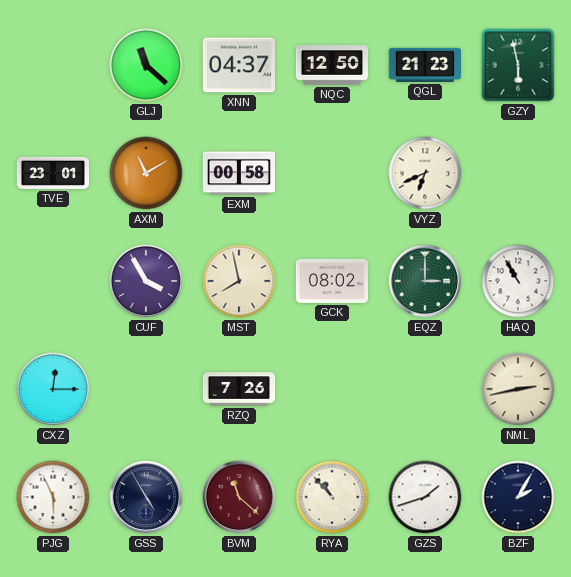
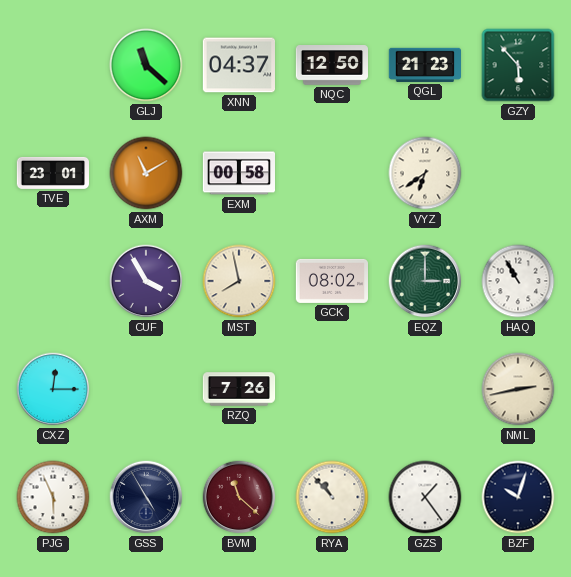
GZY: 5:58 -> 5:53
VYZ: 6:41 -> 6:39
GZS: 1:42 -> 1:24
BZF: 2:05 -> 10:03
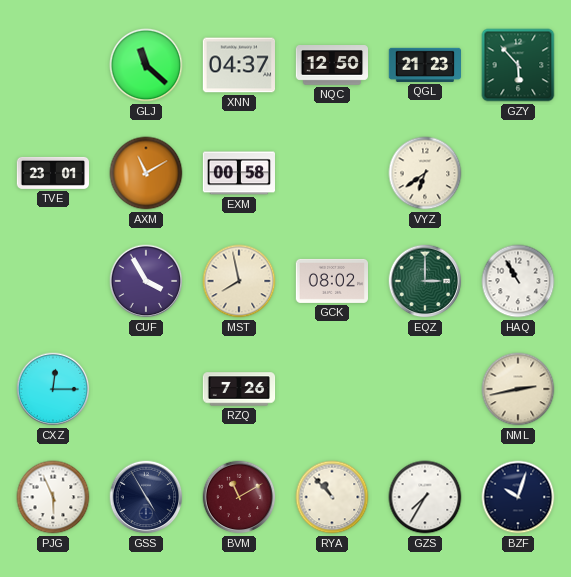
BVM: 11:22 -> 11:10
GZS: 1:24 -> 7:35
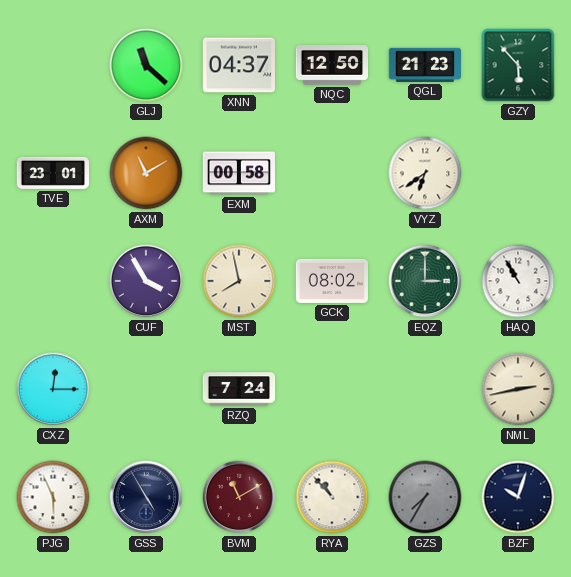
RZQ: 7:26 -> 7:24
GZS dial: white -> grey
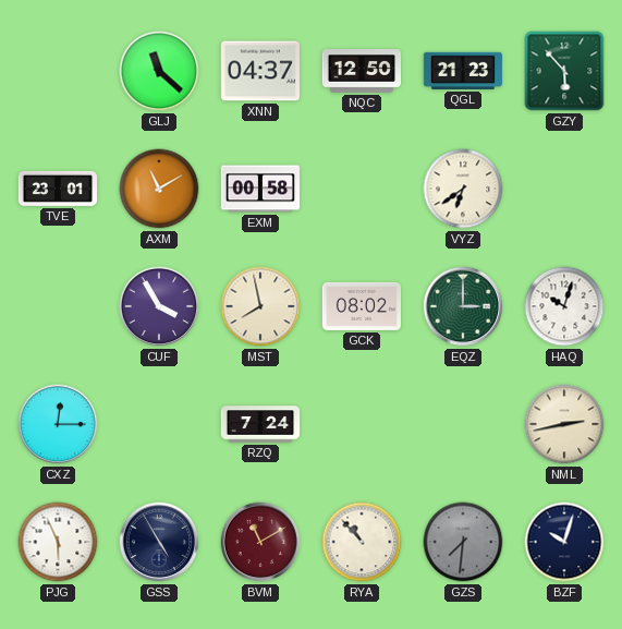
HAQ: 10:55 -> 10:03
GZS: 7:35 -> 7:31
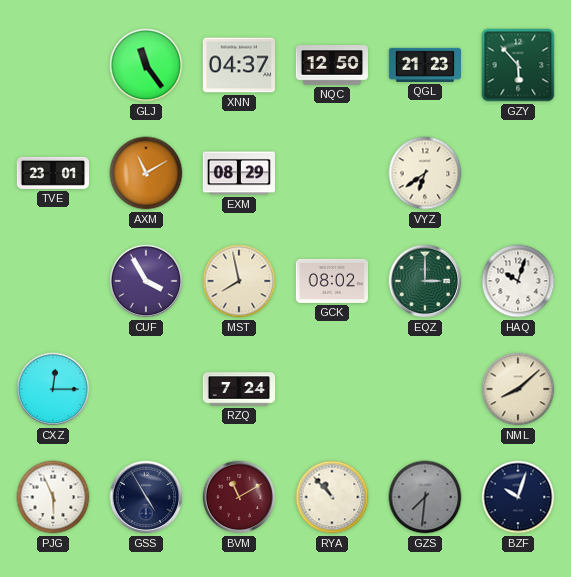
GLJ: 11:22 -> 11:24
EXM: 00:58 -> 08:29
NML: 2:43 -> 8:08
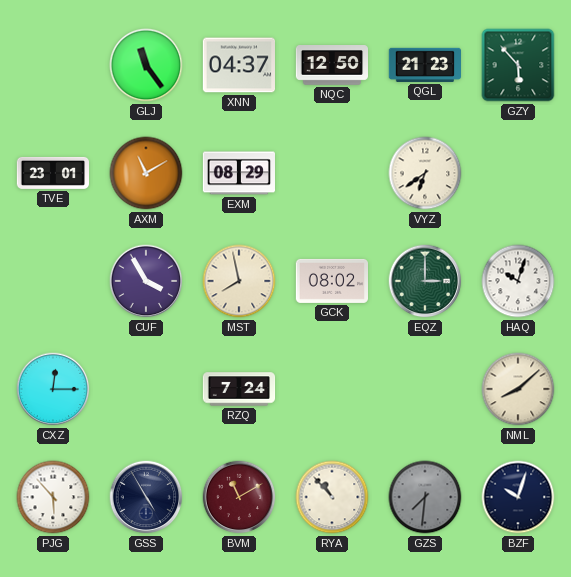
PJG: 5:56 -> 5:53
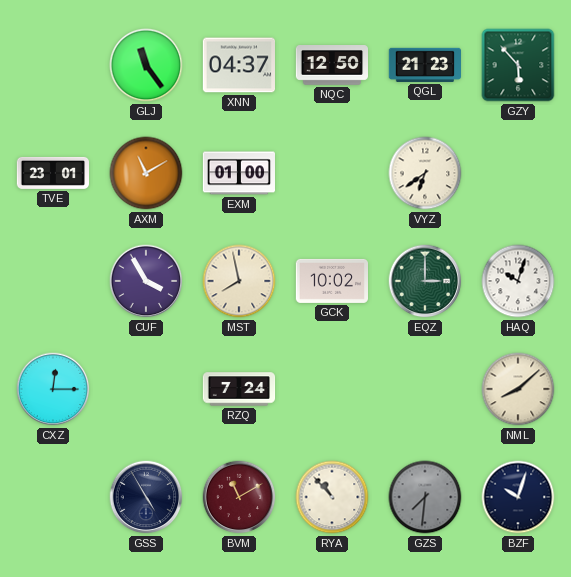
EXM: 08:29 -> 01:00
GCK: 08:02 -> 10:02
PJG: 5:53 -> none
